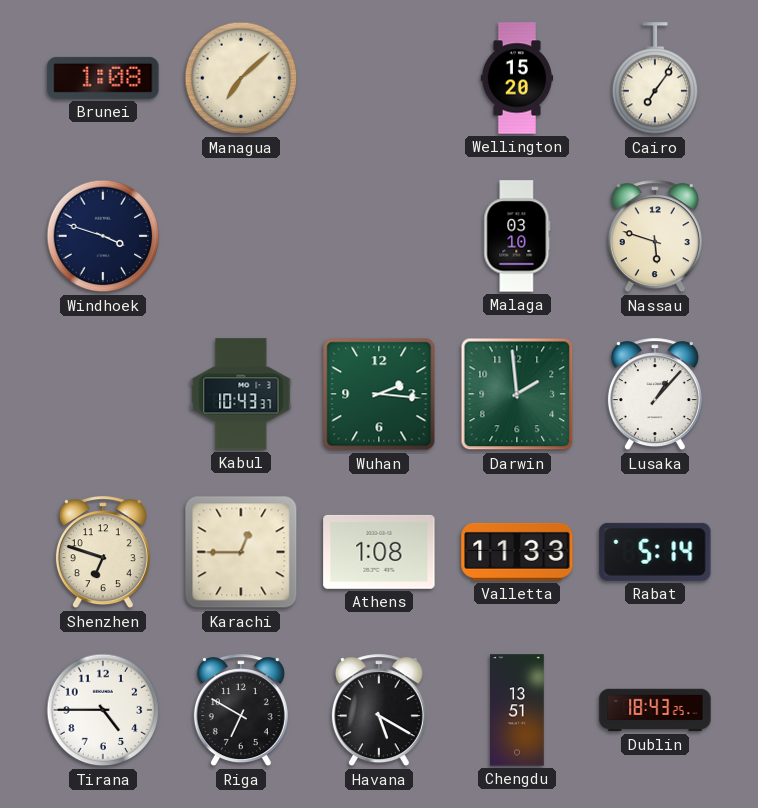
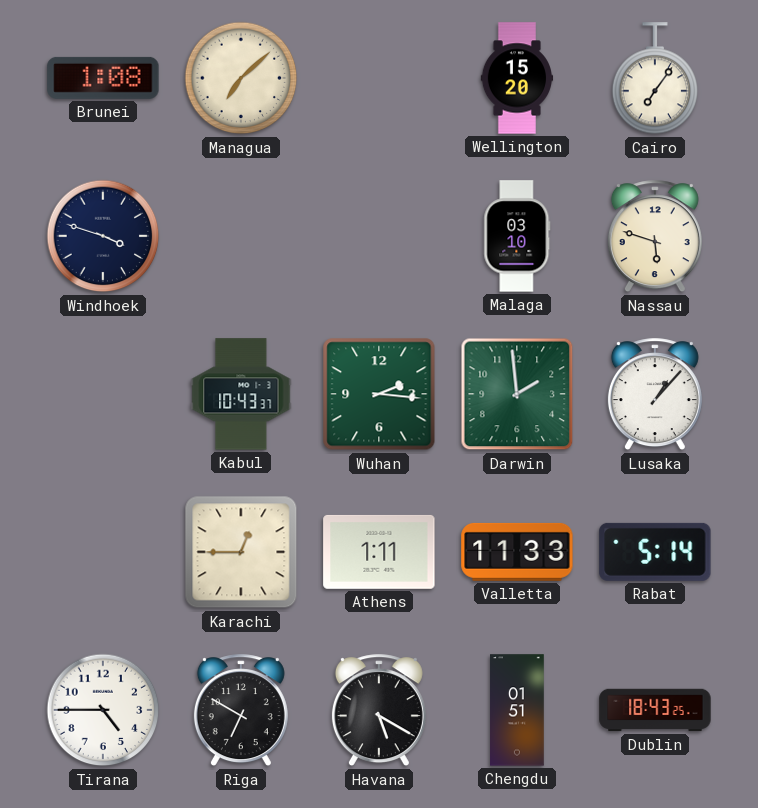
Shenzhen: 6:48 -> none
Athens: 1:08 -> 1:11
Chengdu: 13:51 -> 01:51
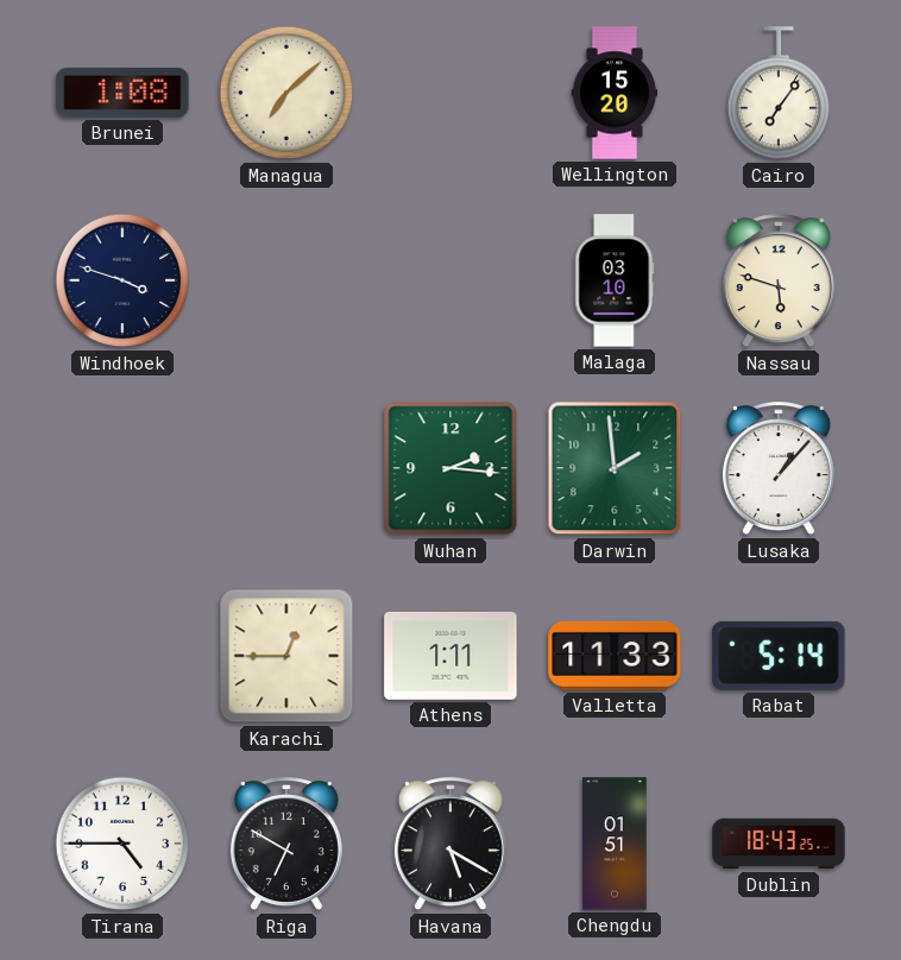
Kabul: 10:43 -> none
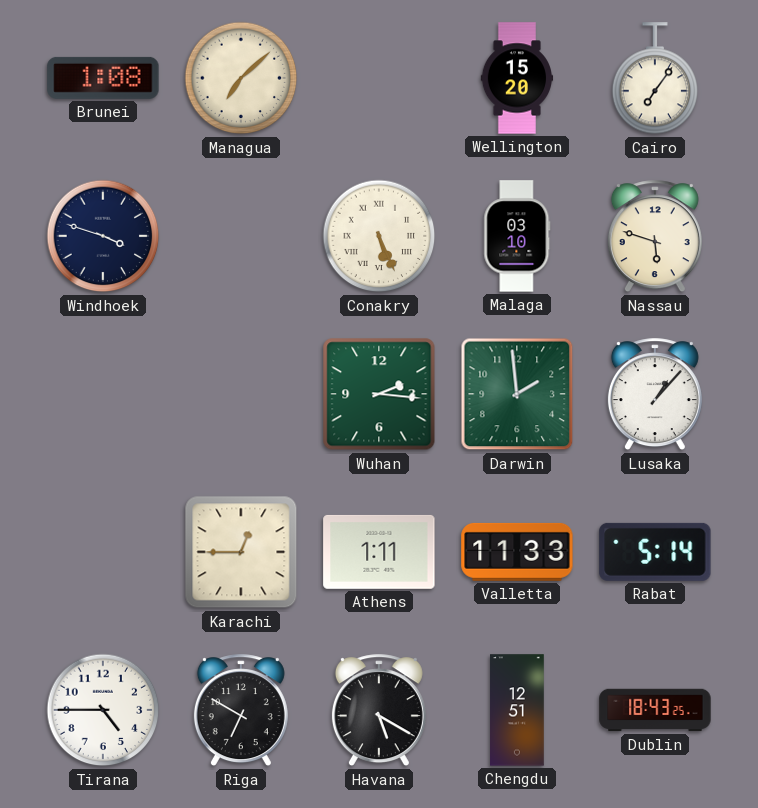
Conakry: none -> 5:26
Chengdu: 01:51 -> 12:51
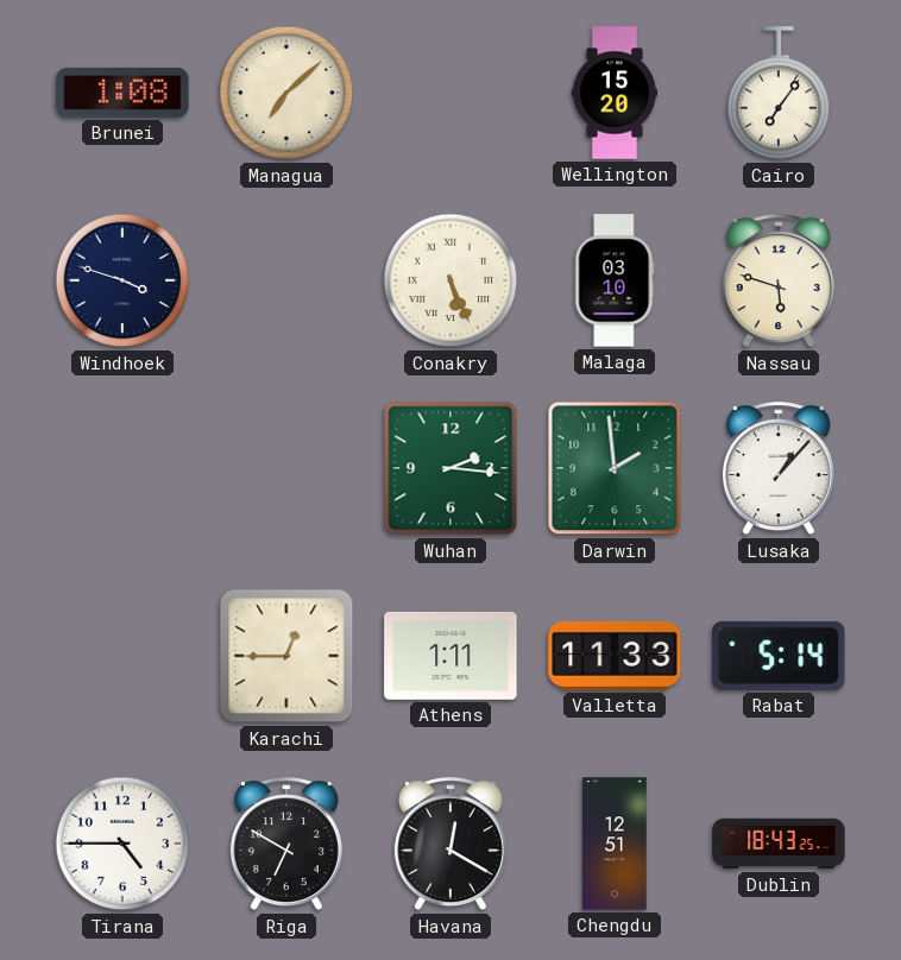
Havana: 5:20 -> 12:20
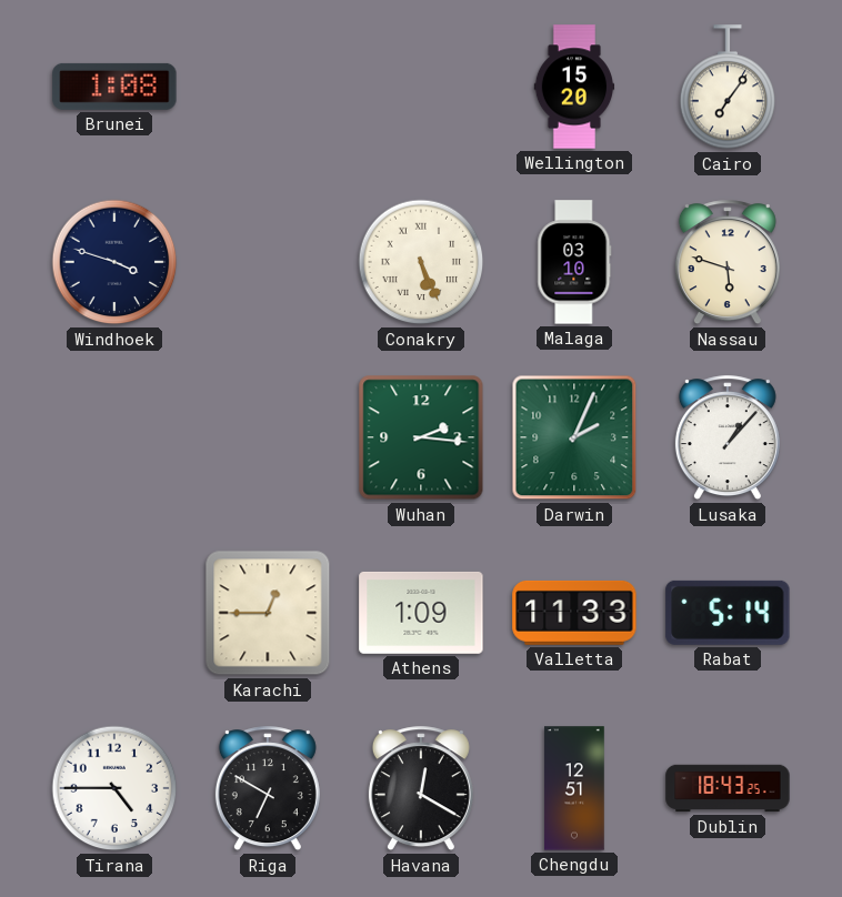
Managua: 7:08 -> none
Darwin: 1:59 -> 2:04
Athens: 1:11 -> 1:09
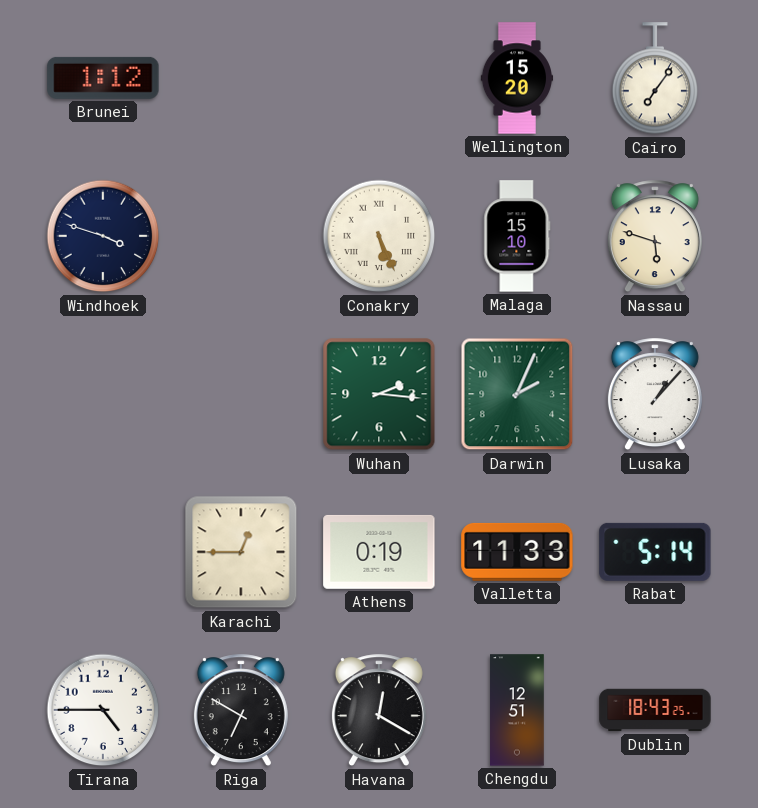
Brunei: 1:08 -> 1:12
Malaga: 03:10 -> 15:10
Athens: 1:09 -> 0:19
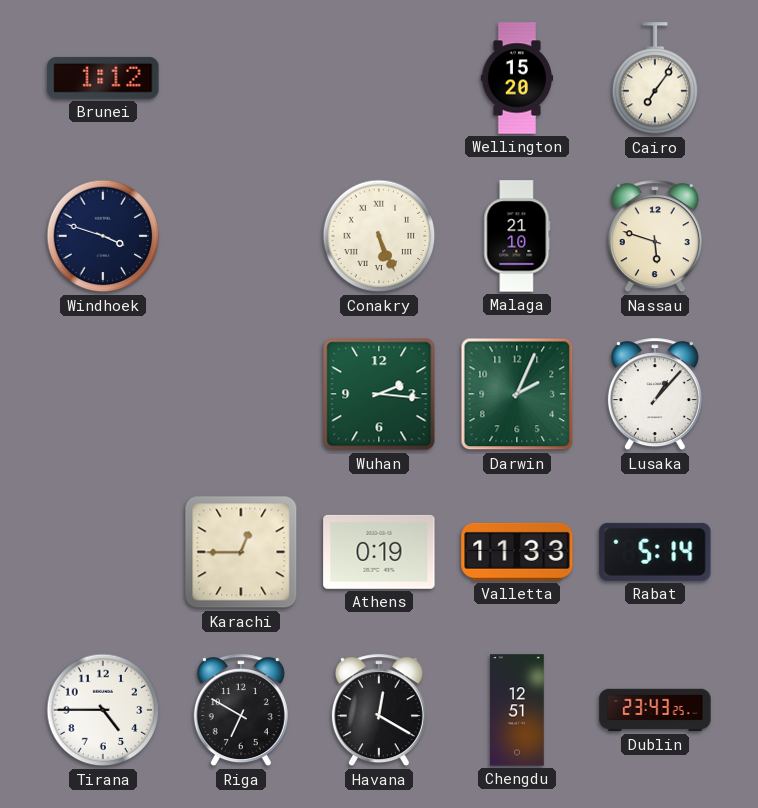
Malaga: 15:10 -> 21:10
Dublin: 18:43 -> 23:43
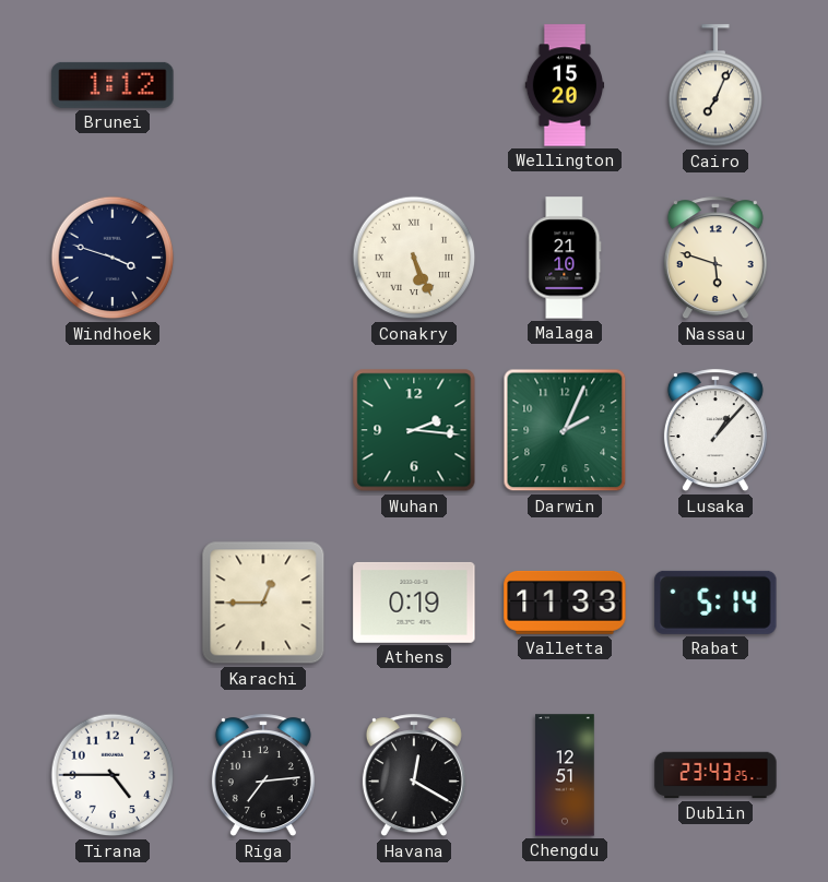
Cairo: 7:06 -> 7:04
Riga: 6:50 -> 7:14
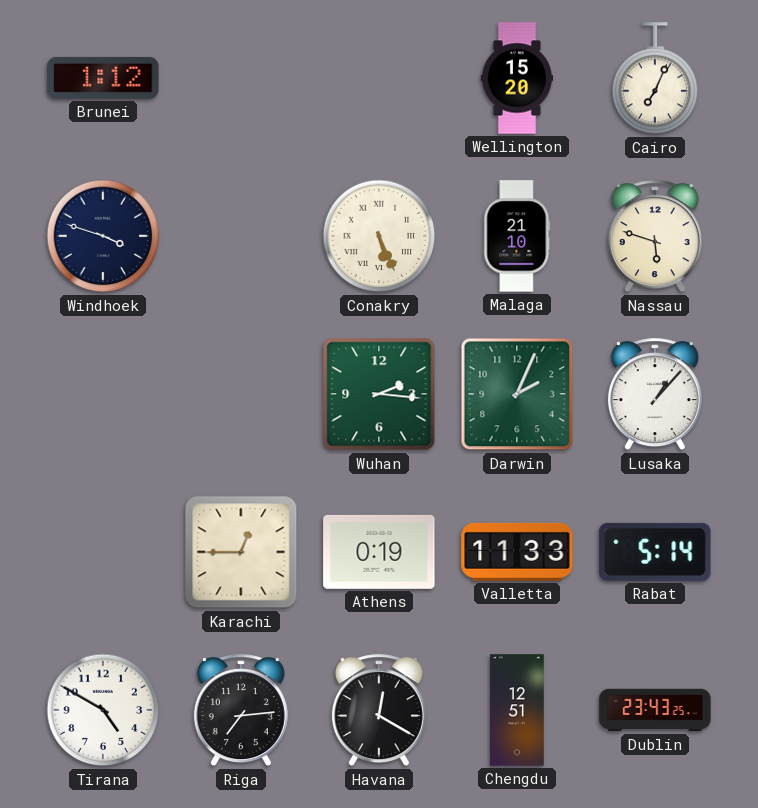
Tirana: 4:45 -> 4:50
